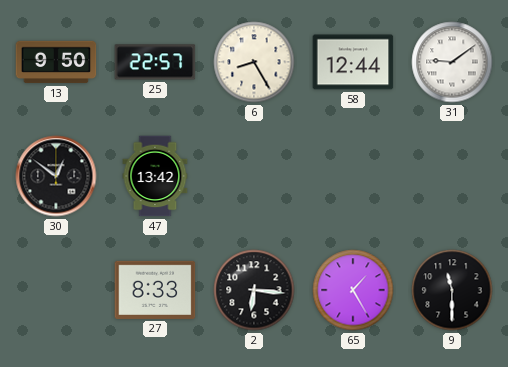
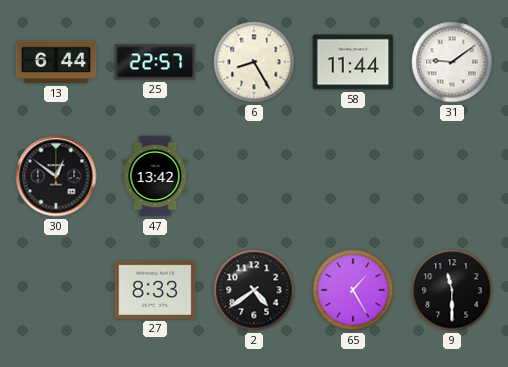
13: 9:50 -> 6:44
58: 12:44 -> 11:44
2: 6:16 -> 4:39
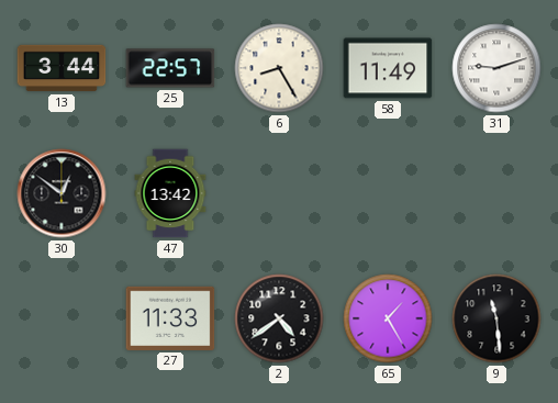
13: 6:44 -> 3:44
58: 11:44 -> 11:49
31: 9:09 -> 9:12
27: 8:33 -> 11:33
9: 11:30 -> 11:29
